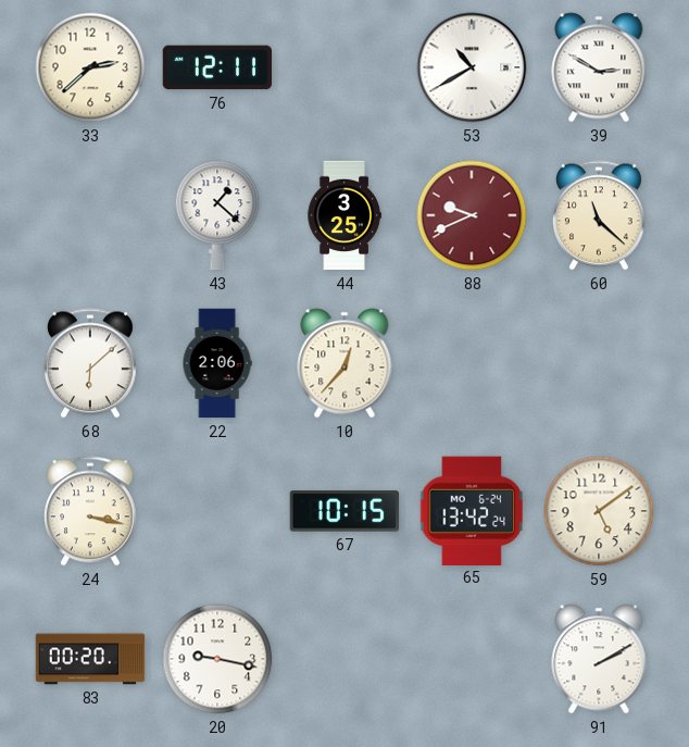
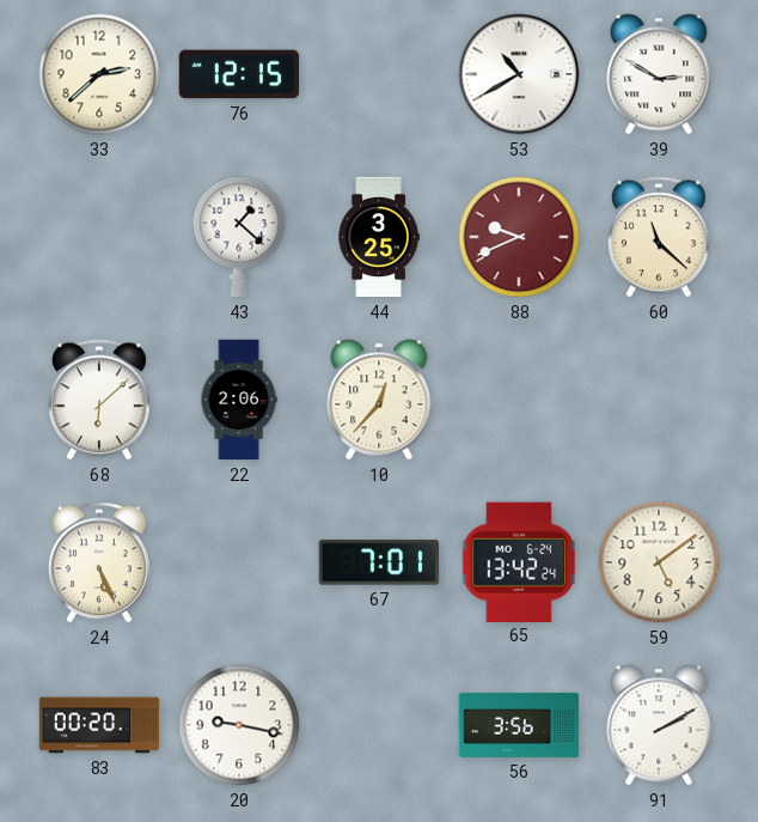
76: 12:11 -> 12:15
24: 3:17 -> 5:26
67: 10:15 -> 7:01
56: none -> 3:56
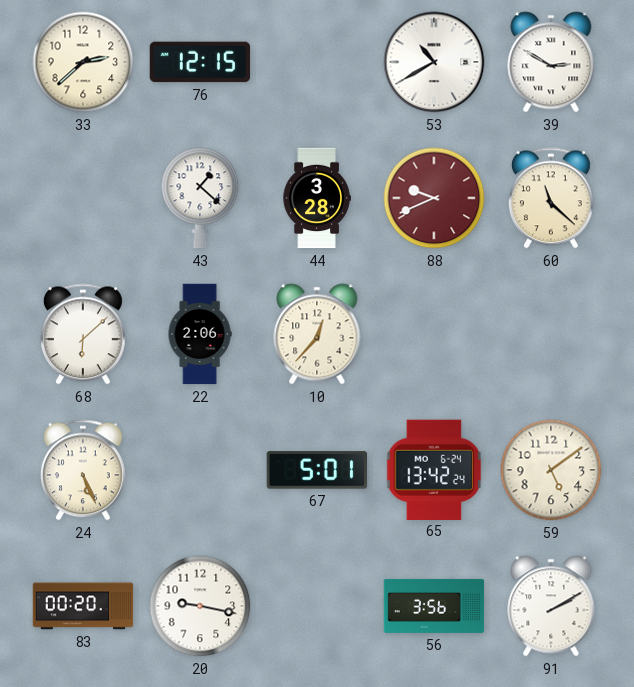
44: 3:25 -> 3:28
67: 7:01 -> 5:01
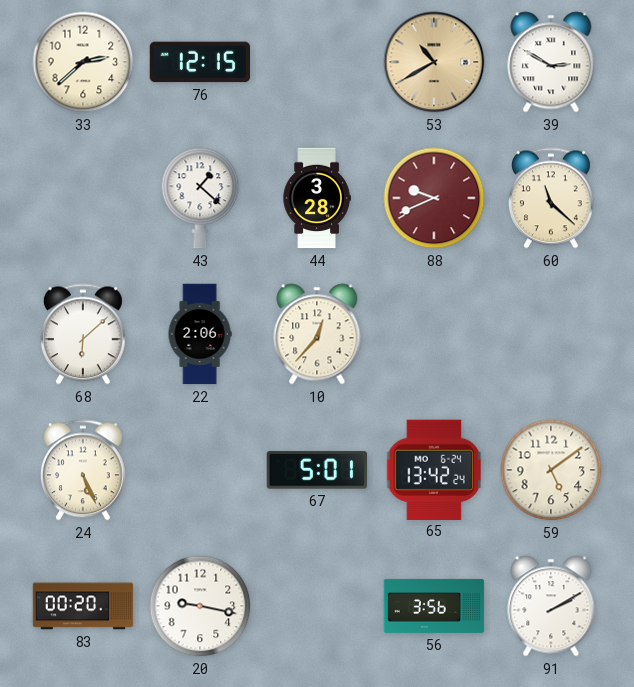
53 dial: white -> champagne
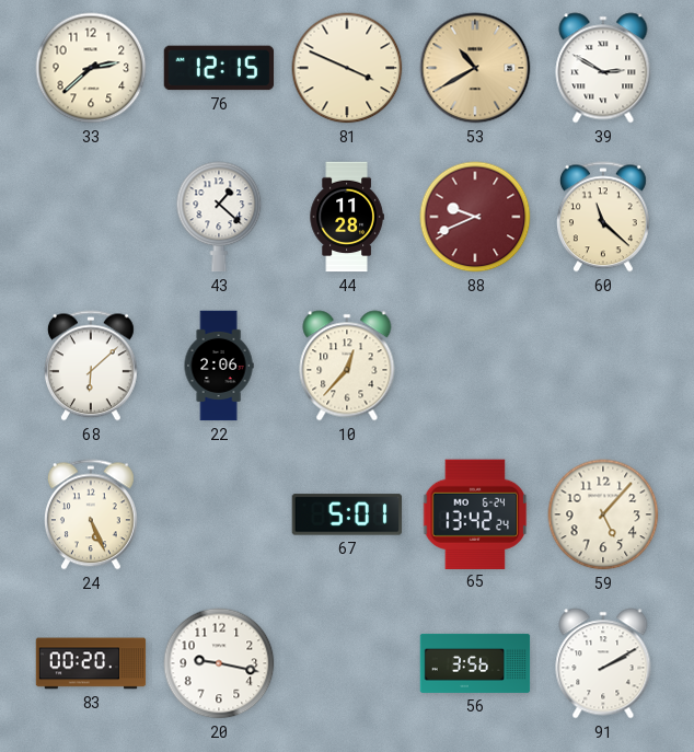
81: none -> 3:49
44: 3:28 -> 11:28
59: 5:09 -> 5:07
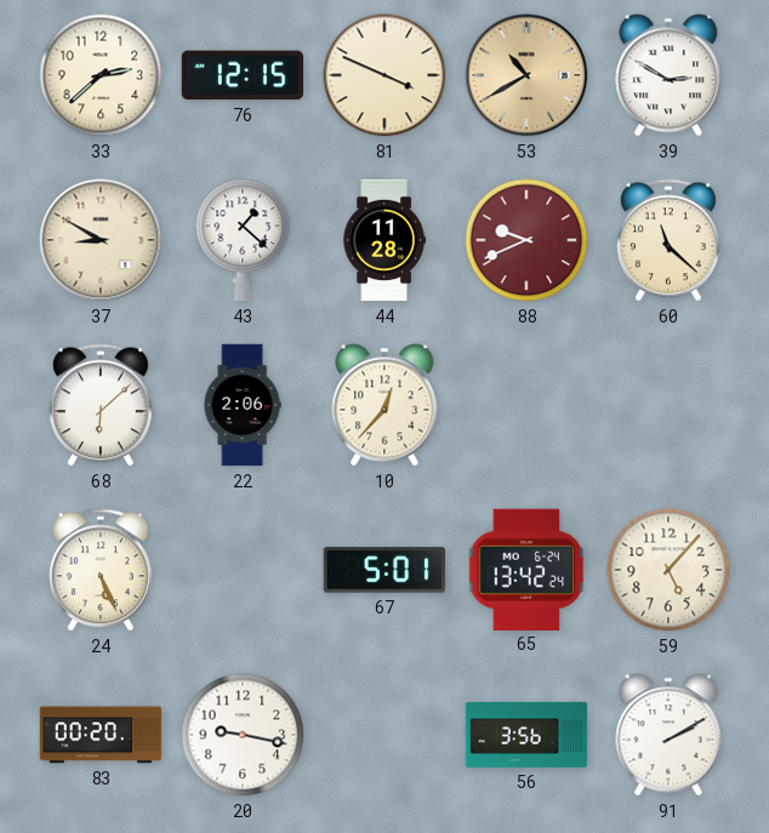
37: none -> 8:50
